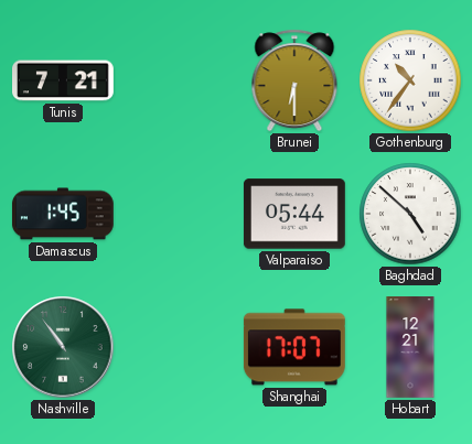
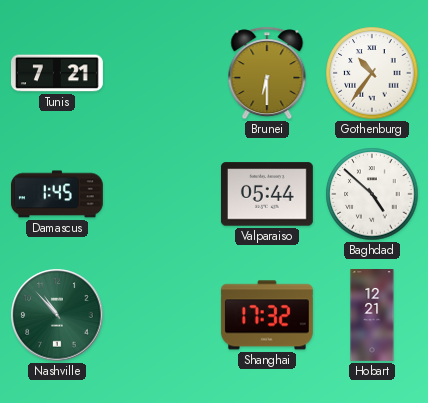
Nashville: 10:54 -> 10:53
Shanghai: 17:07 -> 17:32
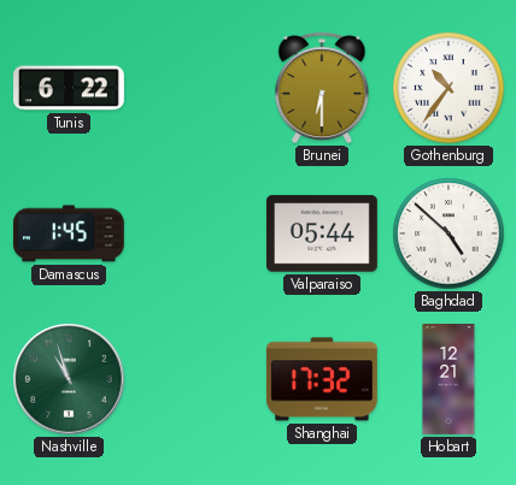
Tunis: 7:21 -> 6:22
Nashville: 10:53 -> 10:57
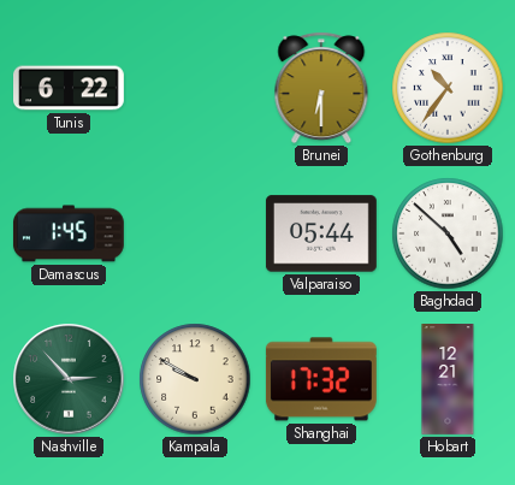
Nashville: 10:57 -> 2:53
Kampala: none -> 9:50
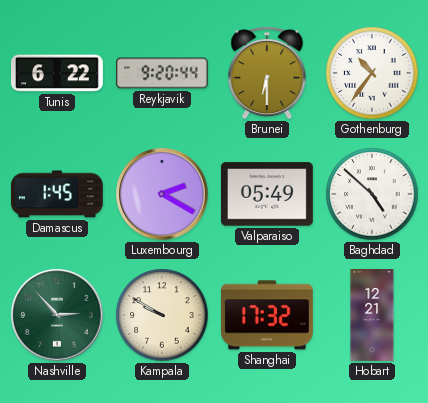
Reykjavik: none -> 9:20
Luxembourg: none -> 2:20
Valparaiso: 05:44 -> 05:49
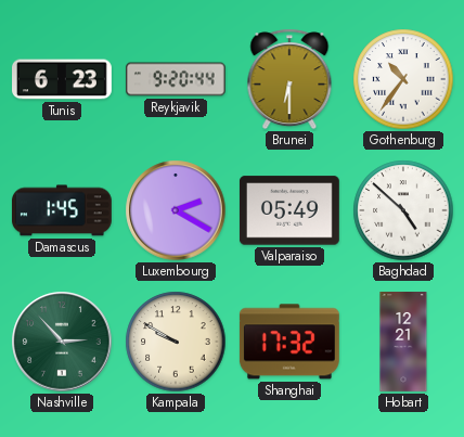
Tunis: 6:22 -> 6:23
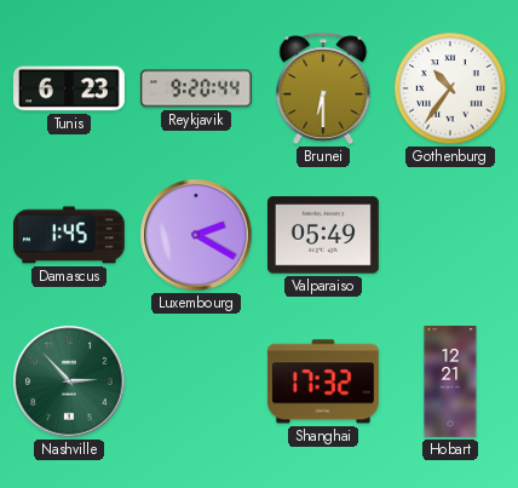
Baghdad: 4:52 -> none
Kampala: 9:50 -> none
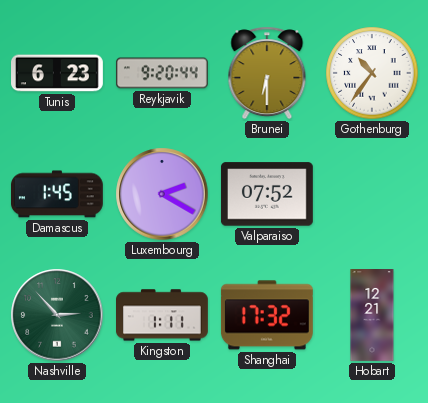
Valparaiso: 05:49 -> 07:52
Kingston: none -> 1:11
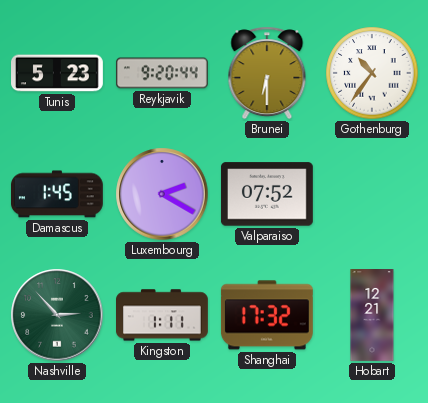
Tunis: 6:23 -> 5:23
